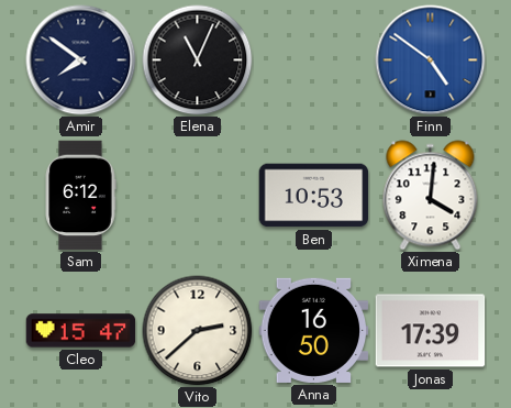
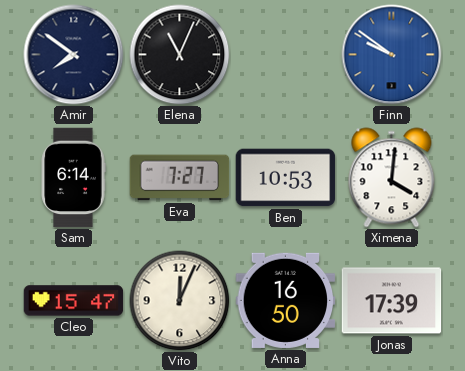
Finn: 4:51 -> 9:51
Sam: 6:12 -> 6:14
Eva: none -> 7:27
Vito: 2:38 -> 12:04
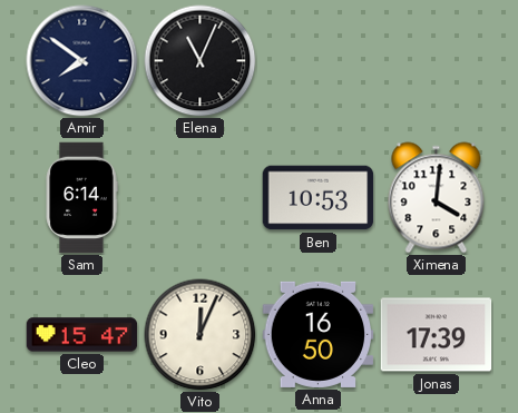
Finn: 9:51 -> none
Eva: 7:27 -> none
